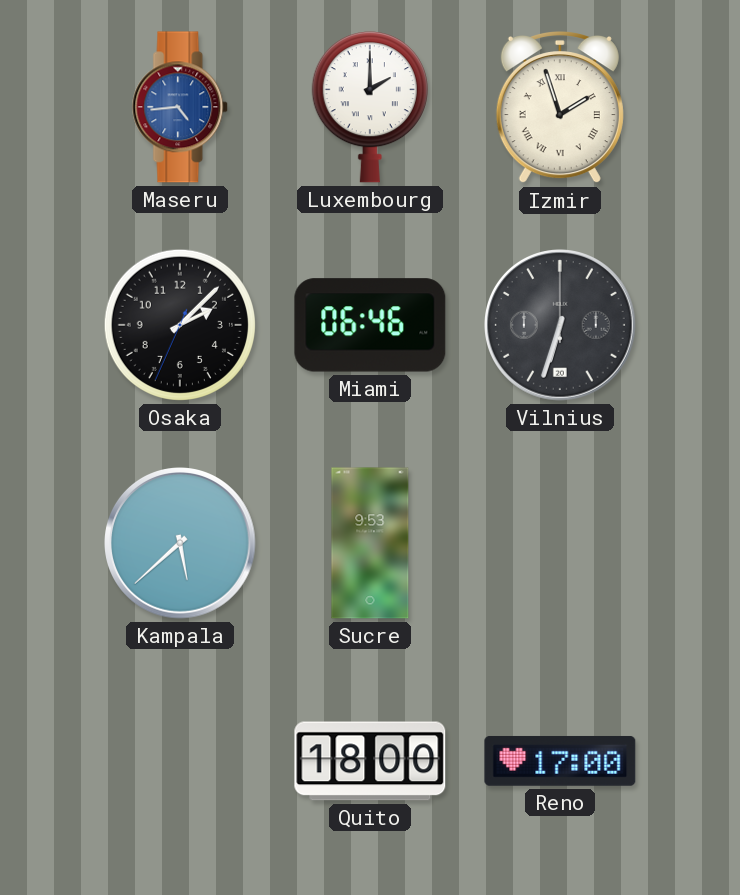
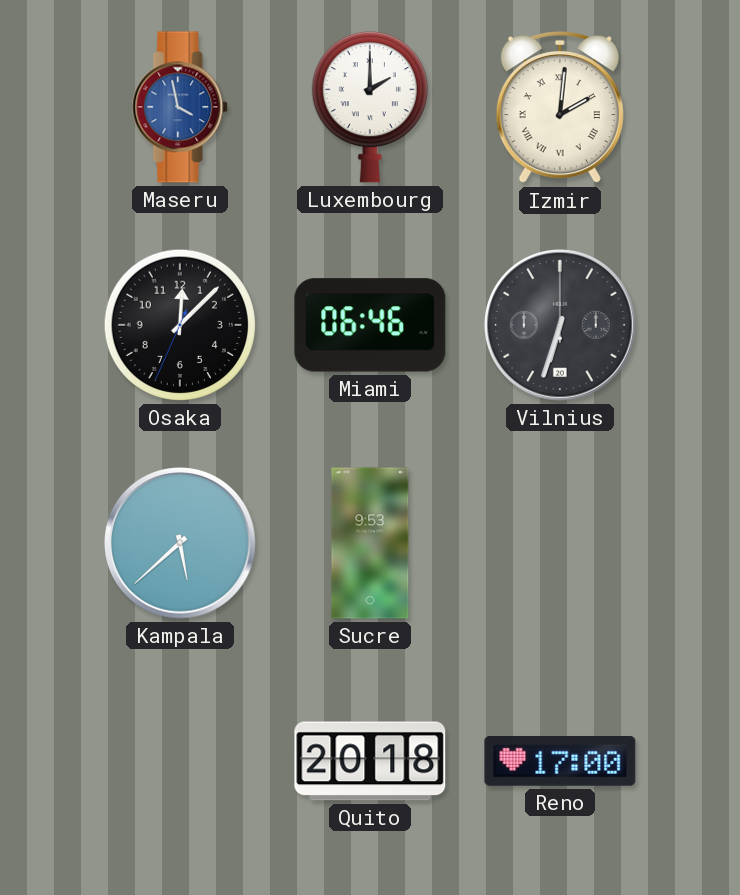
Maseru: 4:44 -> 3:58
Izmir: 1:57 -> 2:01
Osaka: 2:07 -> 12:07
Quito: 18:00 -> 20:18
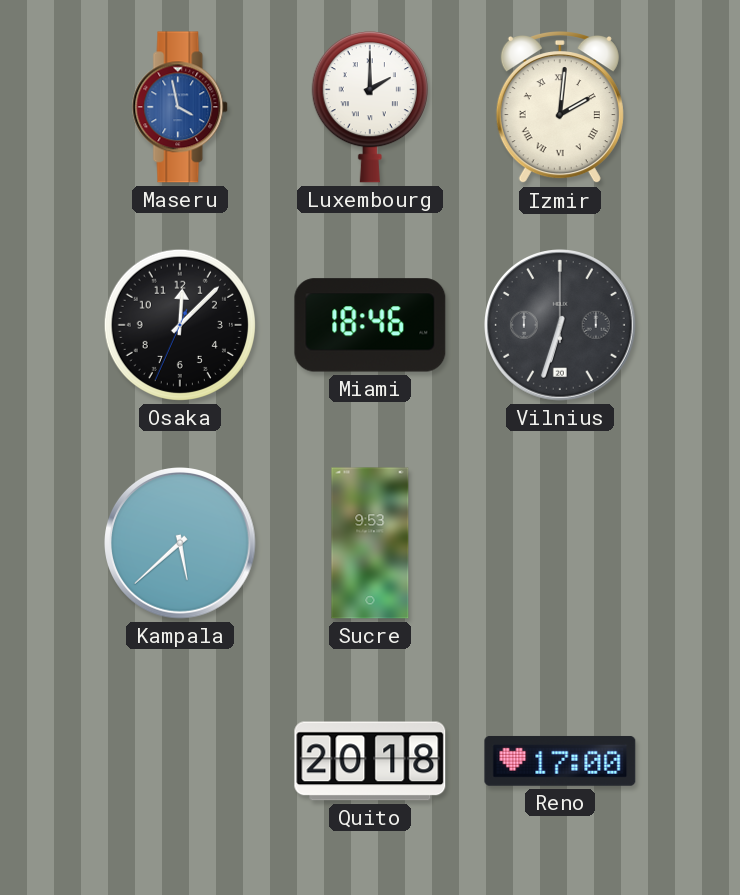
Miami: 06:46 -> 18:46
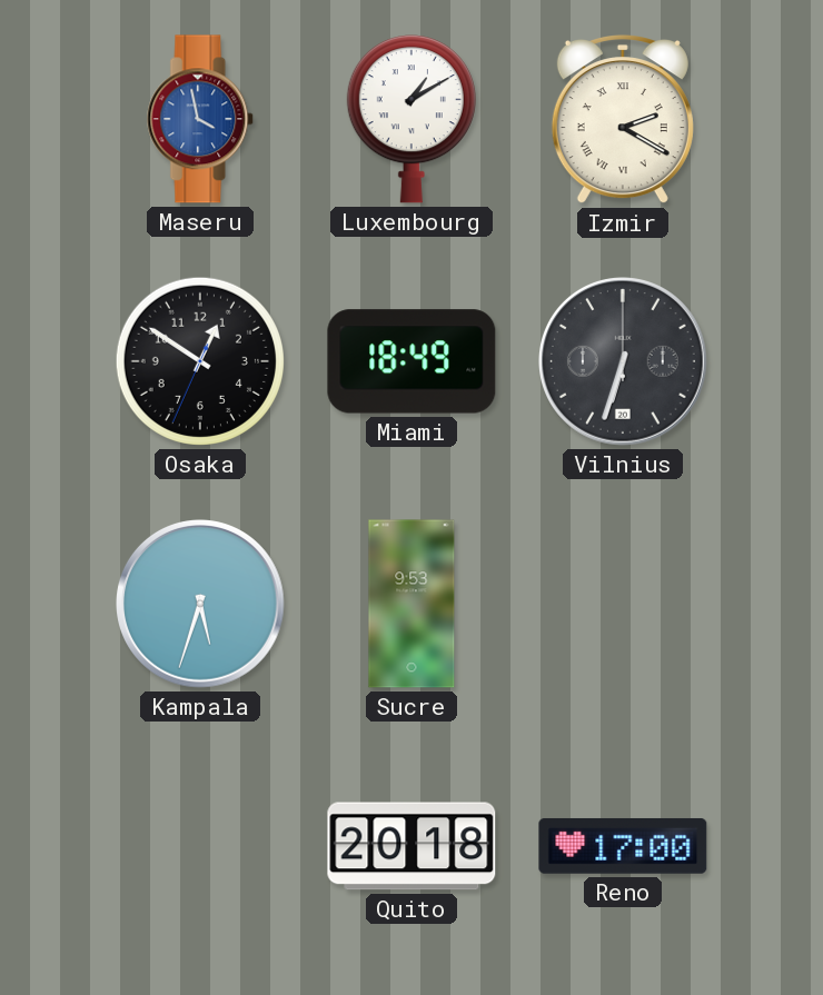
Luxembourg: 2:00 -> 1:10
Izmir: 2:01 -> 2:20
Osaka: 12:07 -> 12:50
Miami: 18:46 -> 18:49
Kampala: 5:38 -> 5:33
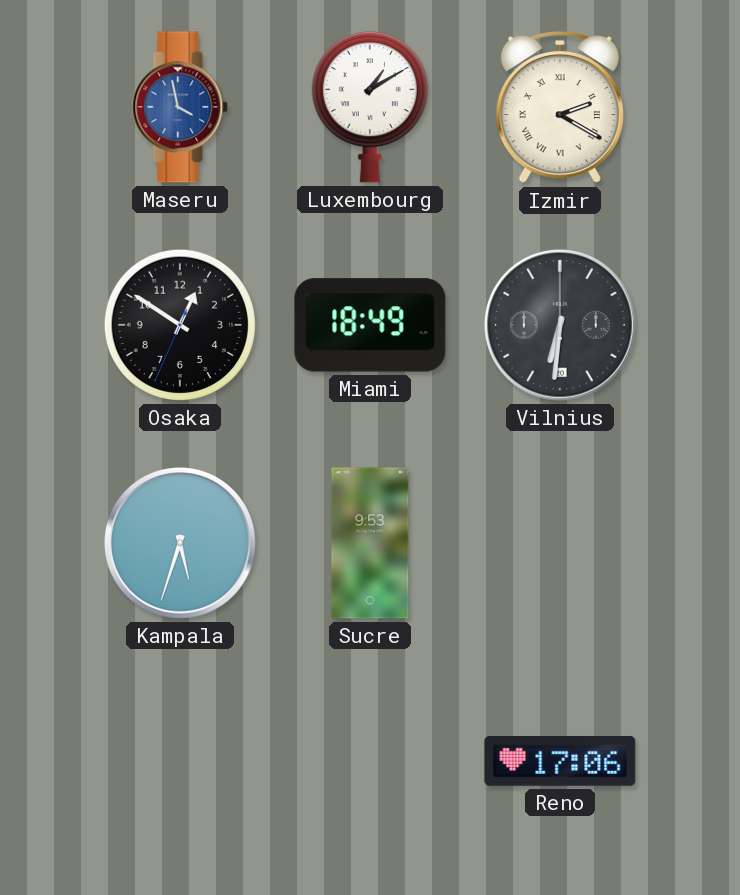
Vilnius: 6:33 -> 6:31
Quito: 20:18 -> none
Reno: 17:00 -> 17:06
